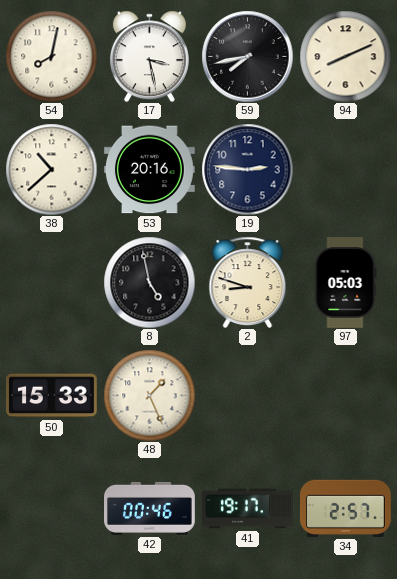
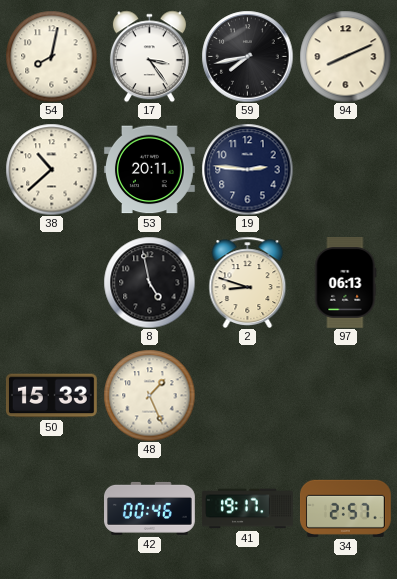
17: 3:28 -> 3:24
53: 20:16 -> 20:11
97: 05:03 -> 06:13
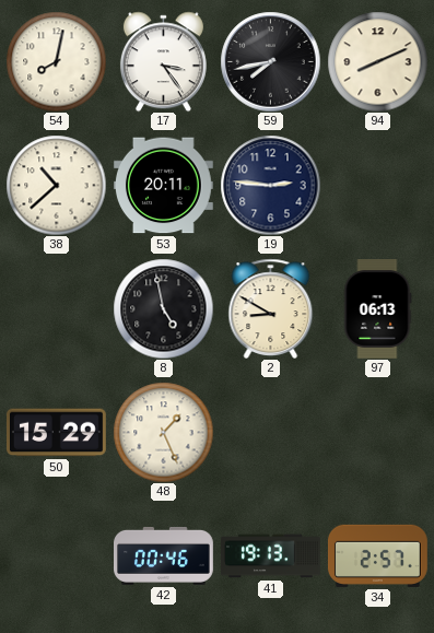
2: 8:48 -> 8:50
50: 15:33 -> 15:29
41: 19:17 -> 19:13
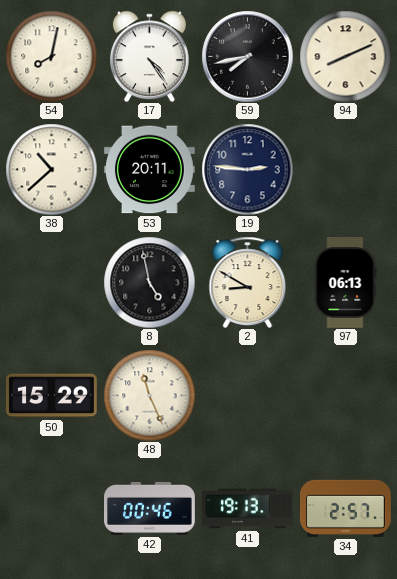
17: 3:24 -> 4:24
48: 1:26 -> 11:26
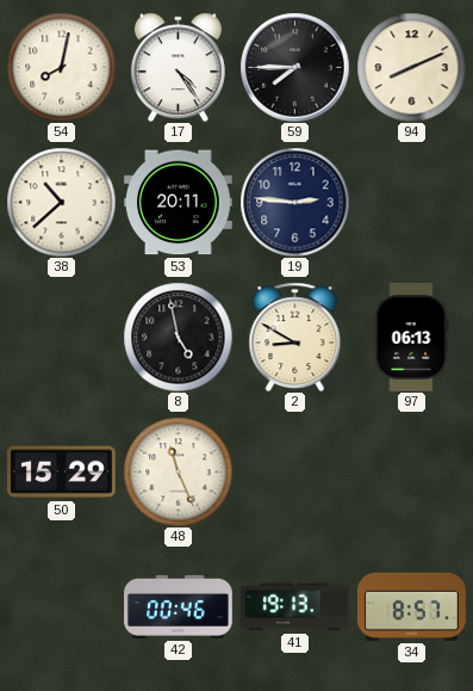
59: 7:43 -> 7:45
34: 2:57 -> 8:57
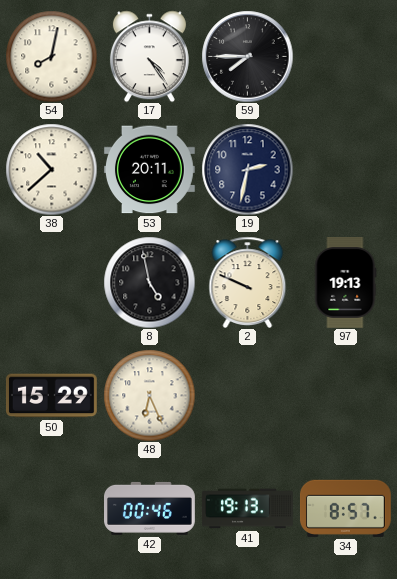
94: 8:11 -> none
19: 2:46 -> 2:32
2: 8:50 -> 9:49
97: 06:13 -> 19:13
48: 11:26 -> 6:26
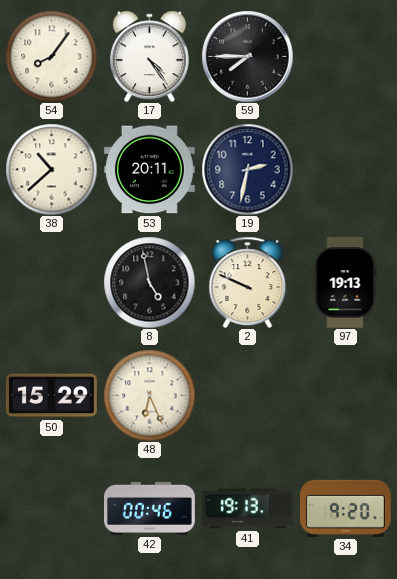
54: 8:02 -> 8:06
34: 8:57 -> 9:20
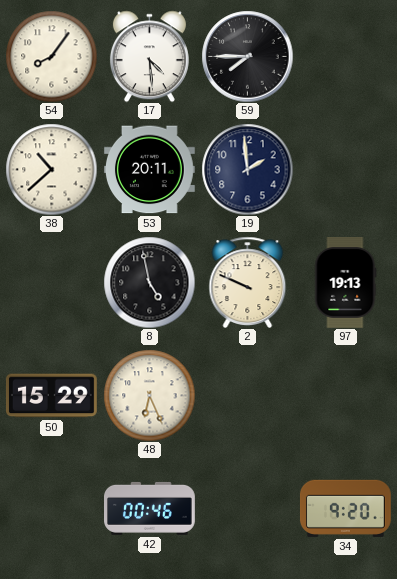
17: 4:24 -> 4:29
19: 2:32 -> 1:59
41: 19:13 -> none
